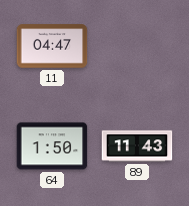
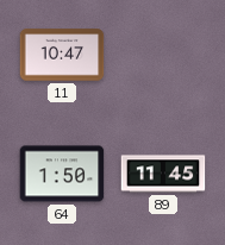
11: 04:47 -> 10:47
89: 11:43 -> 11:45
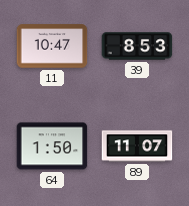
39: none -> 8:53
89: 11:45 -> 11:07
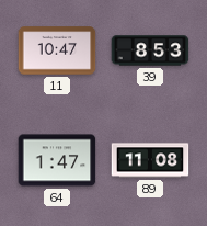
64: 1:50 -> 1:47
89: 11:07 -> 11:08
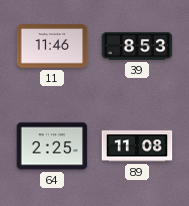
11: 10:47 -> 11:46
64: 1:47 -> 2:25
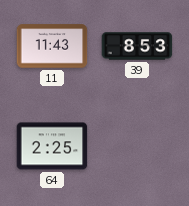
11: 11:46 -> 11:43
89: 11:08 -> none
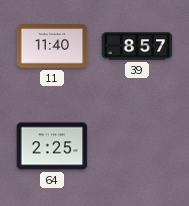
11: 11:43 -> 11:40
39: 8:53 -> 8:57
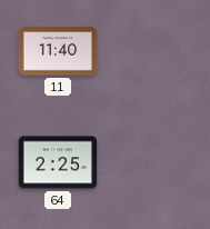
39: 8:57 -> none
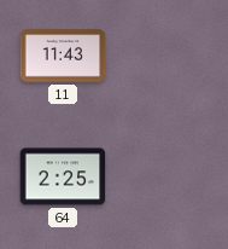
11: 11:40 -> 11:43
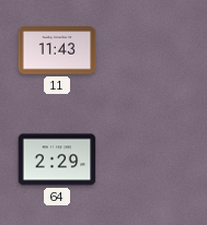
64: 2:25 -> 2:29
